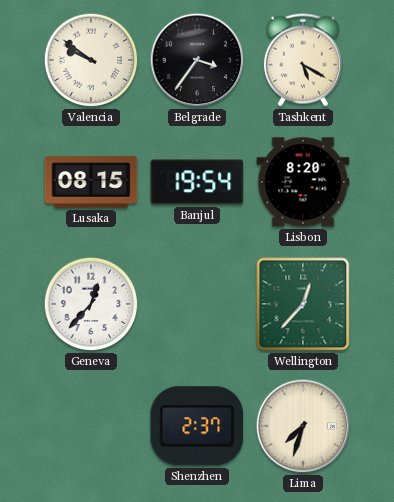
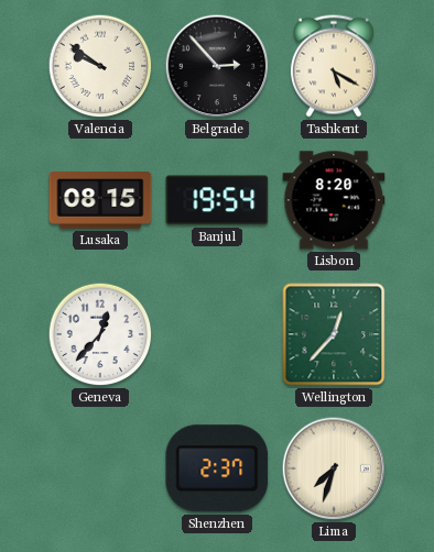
Belgrade: 3:36 -> 2:53
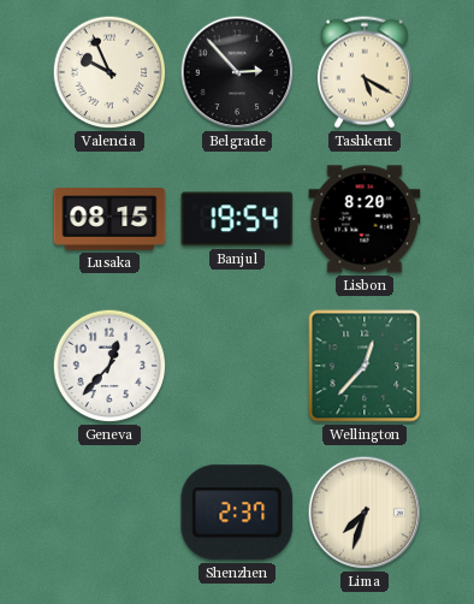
Valencia: 9:51 -> 9:56
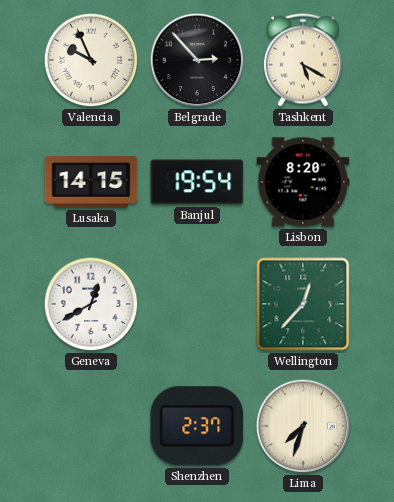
Lusaka: 08:15 -> 14:15
Geneva: 12:37 -> 12:40
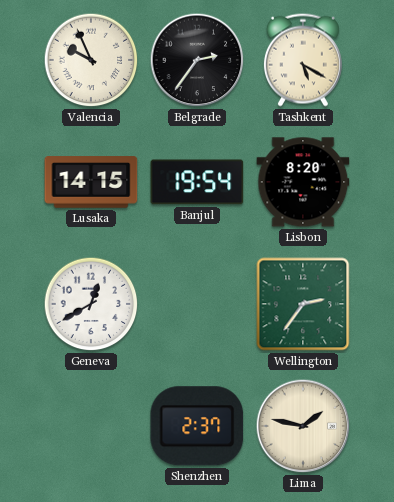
Belgrade: 2:53 -> 2:36
Wellington: 12:37 -> 2:36
Lima: 7:33 -> 1:47
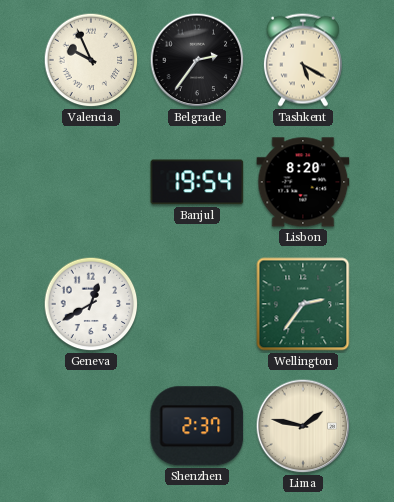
Lusaka: 14:15 -> none
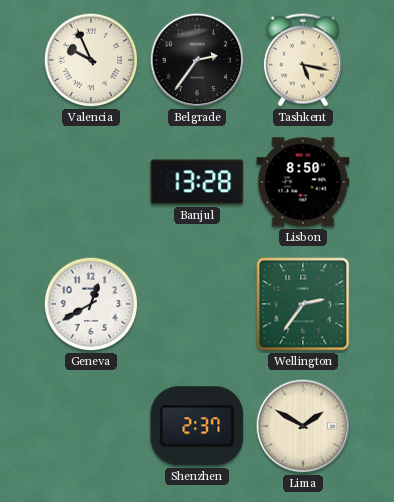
Tashkent: 5:20 -> 5:17
Banjul: 19:54 -> 13:28
Lisbon: 8:20 -> 8:50
Lima: 1:47 -> 1:50
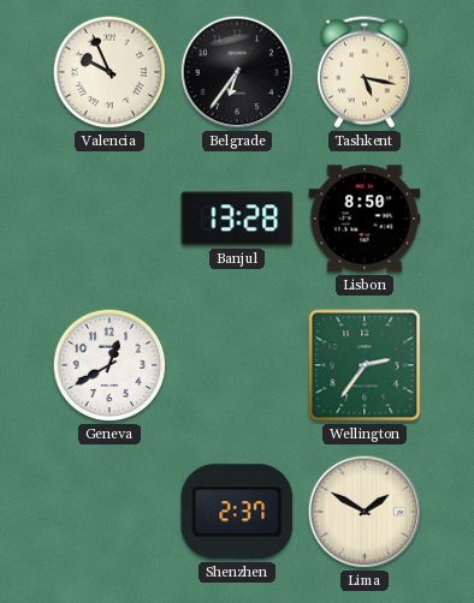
Belgrade: 2:36 -> 6:36
